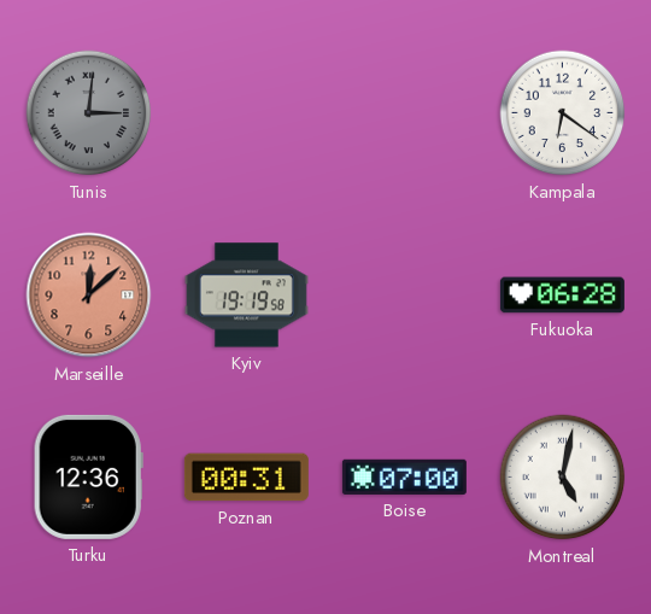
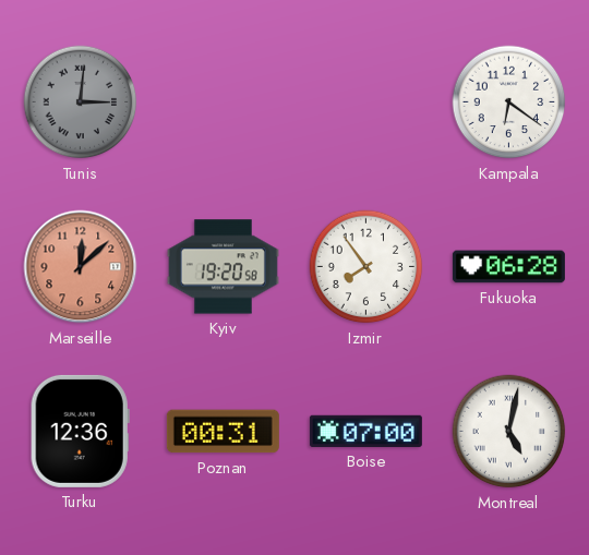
Kyiv: 19:19 -> 19:20
Izmir: none -> 7:54
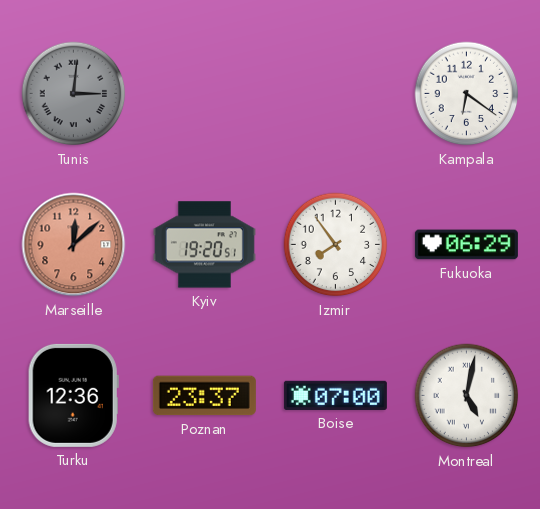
Kyiv: 19:20:58 -> 19:20:51
Fukuoka: 06:28 -> 06:29
Poznan: 00:31 -> 23:37
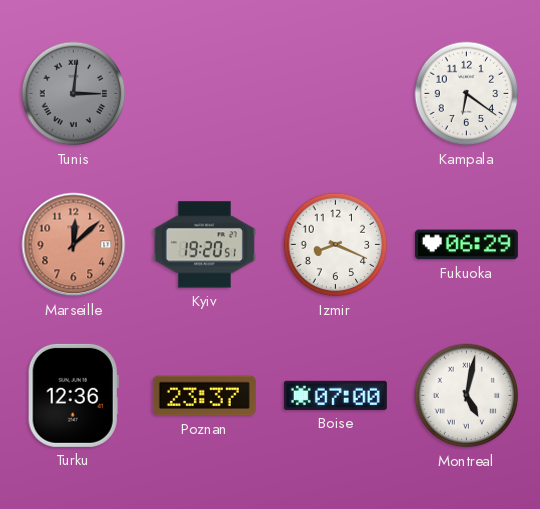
Izmir: 7:54 -> 8:19
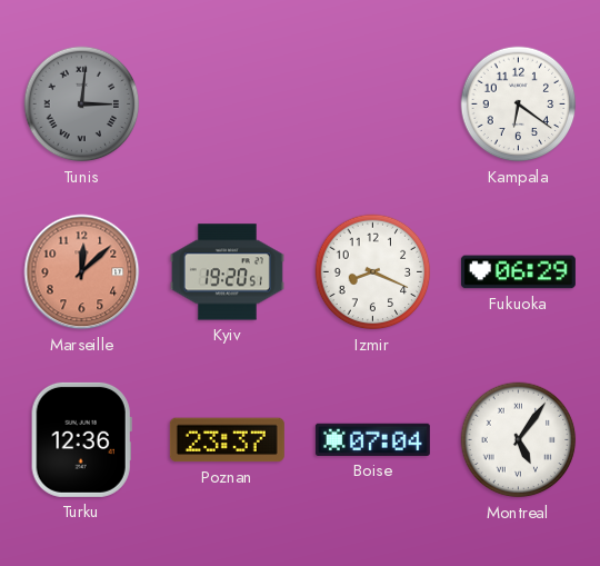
Boise: 07:00 -> 07:04
Montreal: 5:02 -> 5:06
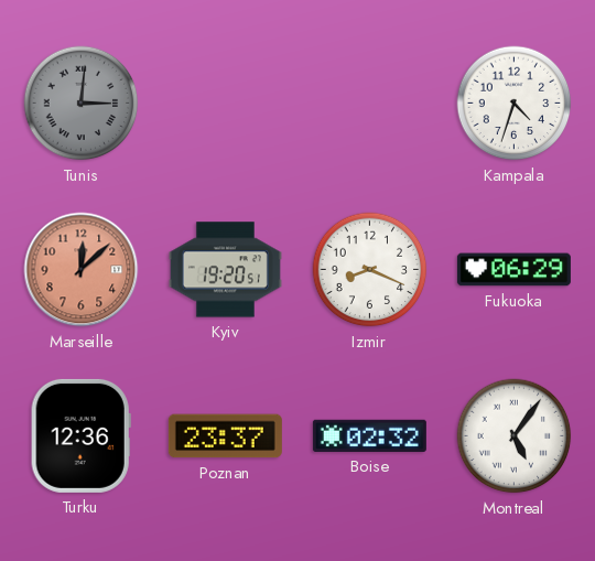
Kampala: 6:21 -> 4:33
Boise: 07:04 -> 02:32
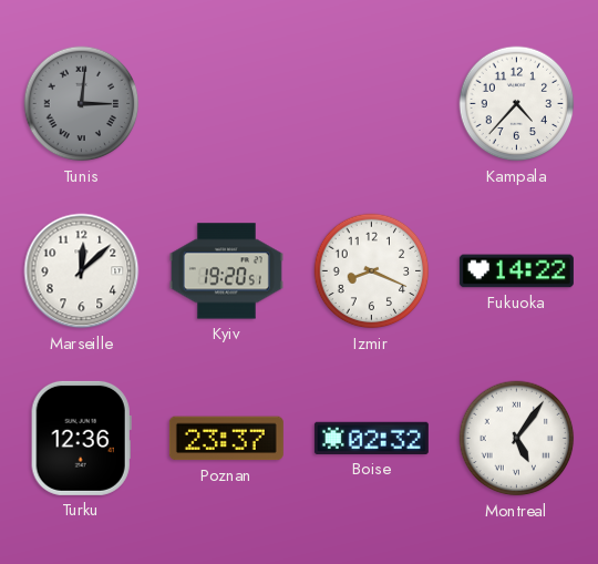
Kampala: 4:33 -> 4:37
Marseille dial: salmon -> white
Fukuoka: 06:29 -> 14:22
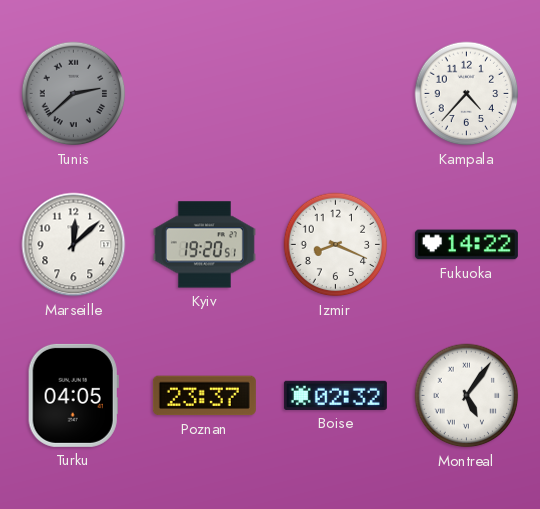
Tunis: 3:01 -> 2:38
Turku: 12:36 -> 04:05
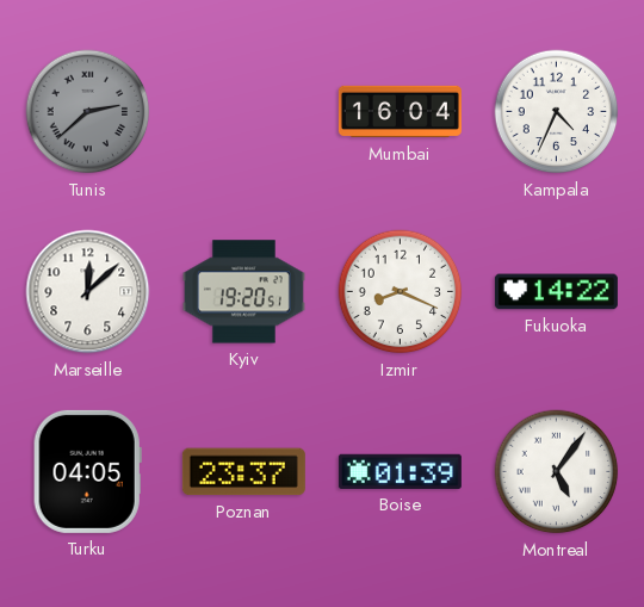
Mumbai: none -> 16:04
Kampala: 4:37 -> 4:34
Boise: 02:32 -> 01:39
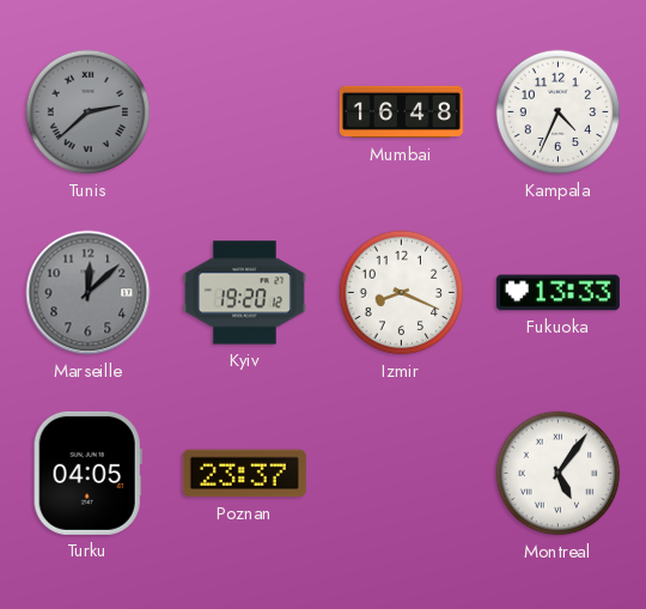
Mumbai: 16:04 -> 16:48
Marseille dial: white -> grey
Kyiv: 19:20:51 -> 19:20:12
Fukuoka: 14:22 -> 13:33
Boise: 01:39 -> none
